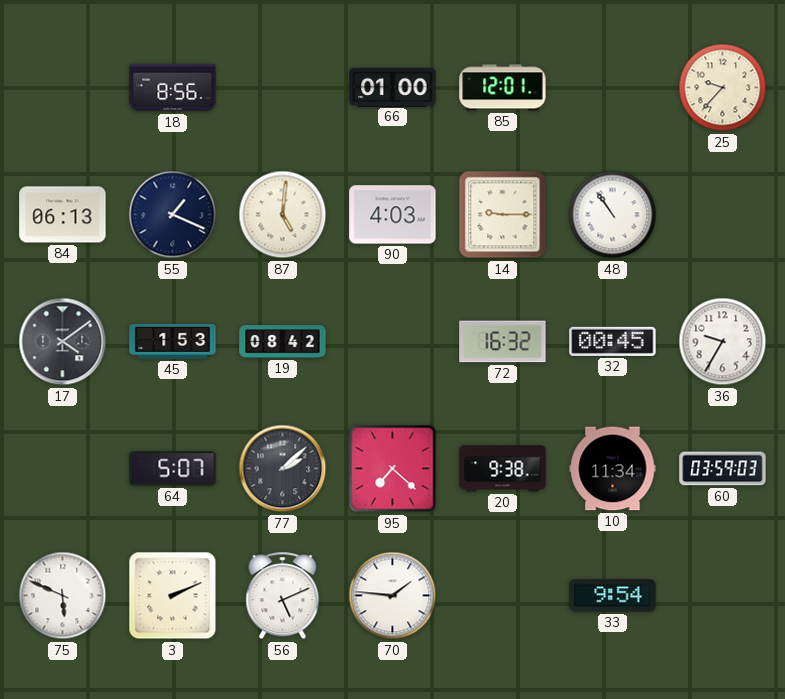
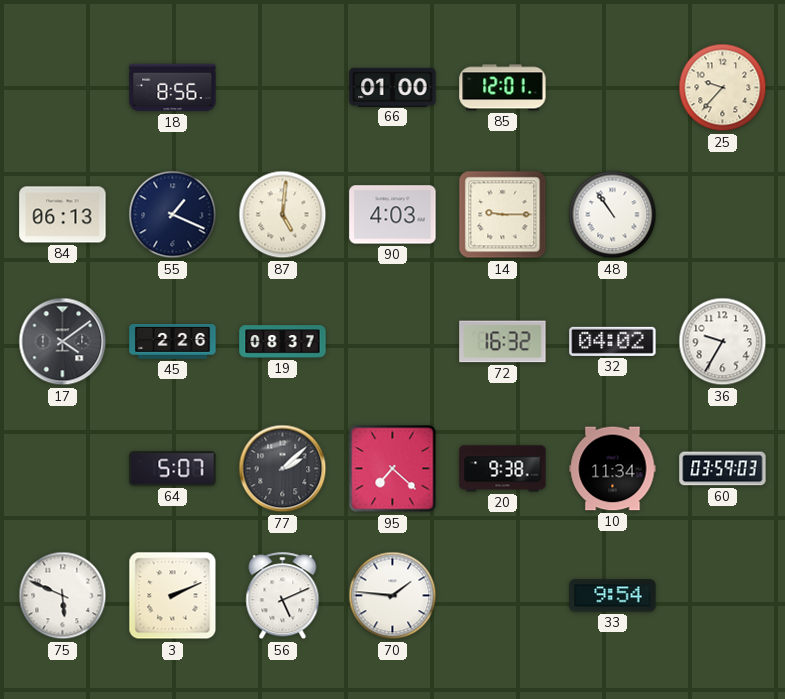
45: 1:53 -> 2:26
19: 08:42 -> 08:37
32: 00:45 -> 04:02
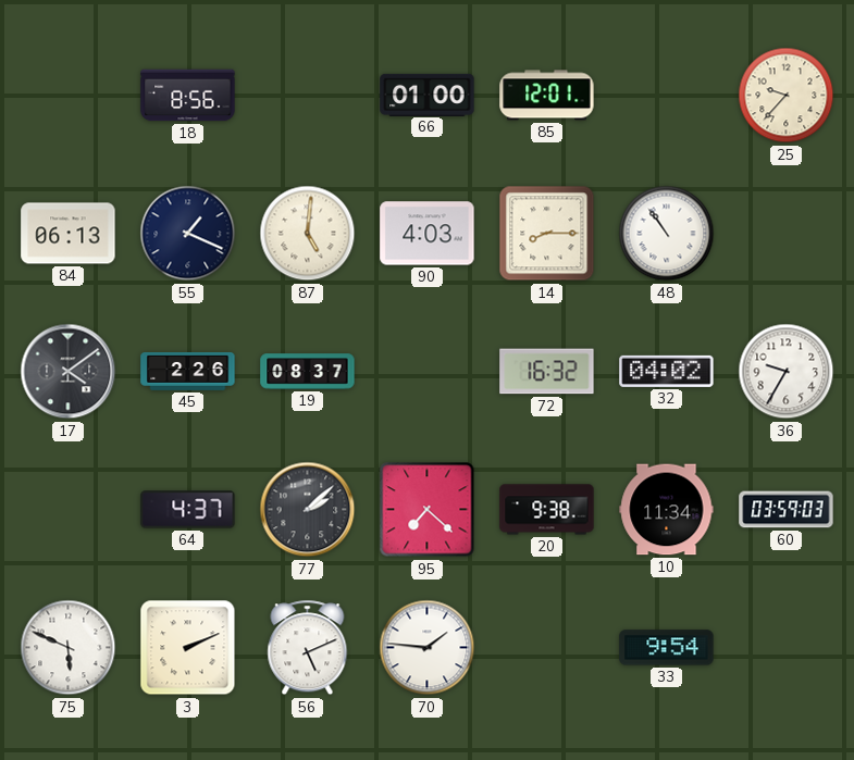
14: 9:15 -> 8:15
64: 5:07 -> 4:37
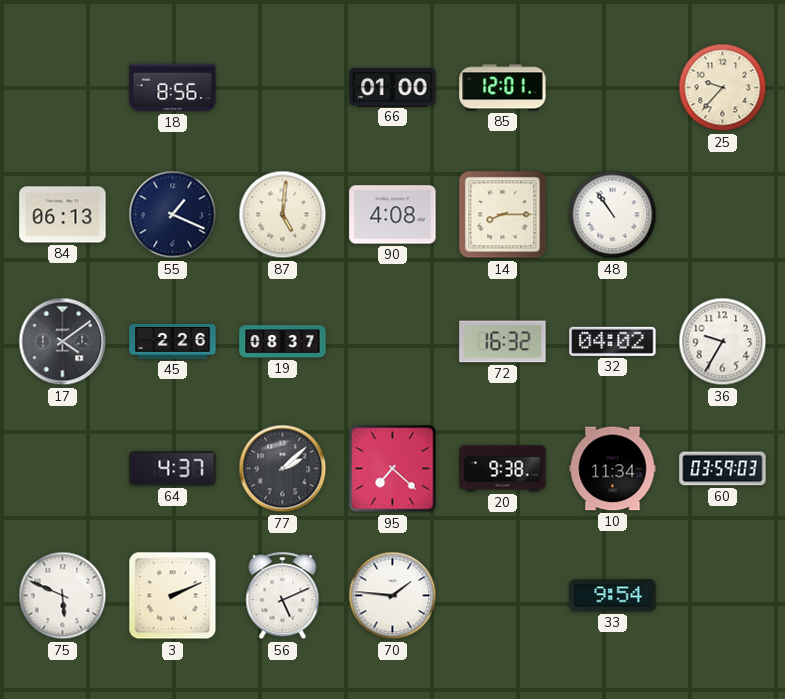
90: 4:03 -> 4:08
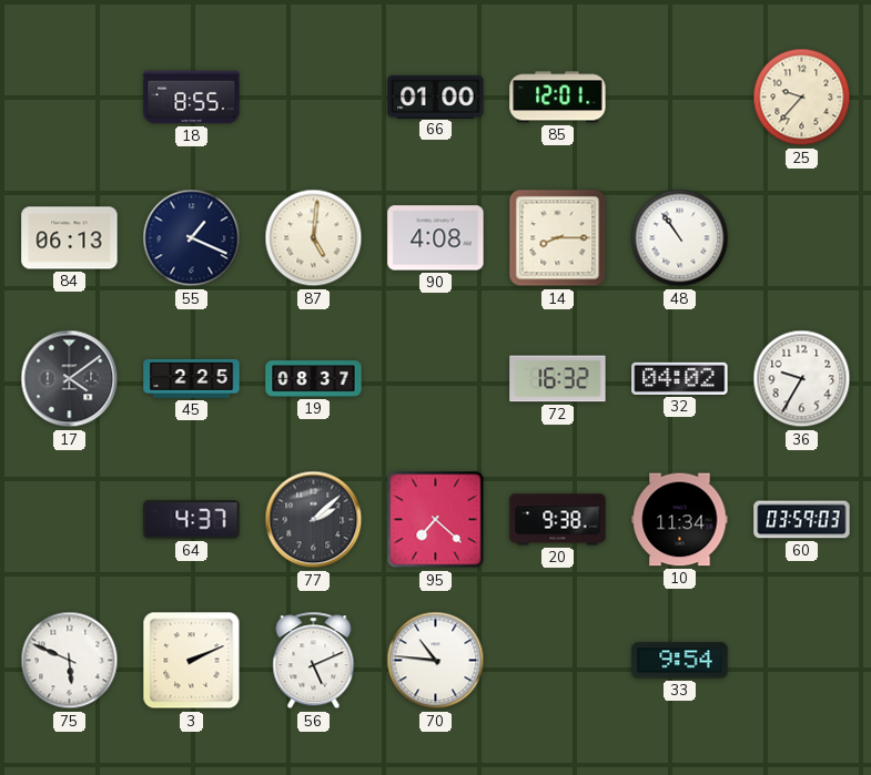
18: 8:56 -> 8:55
45: 2:26 -> 2:25
70: 1:46 -> 10:46
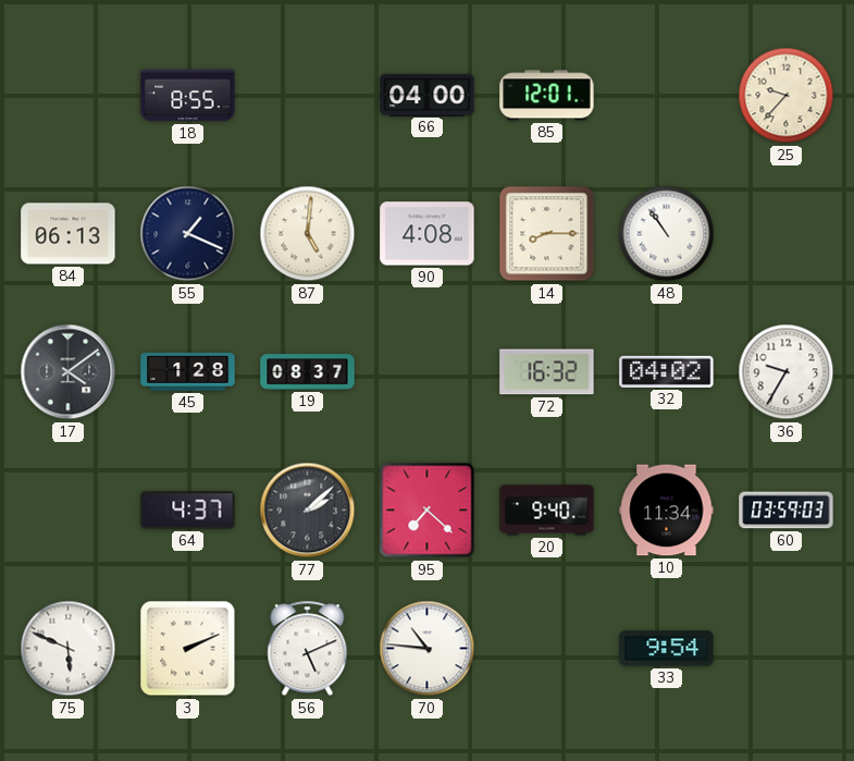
66: 01:00 -> 04:00
45: 2:25 -> 1:28
20: 9:38 -> 9:40
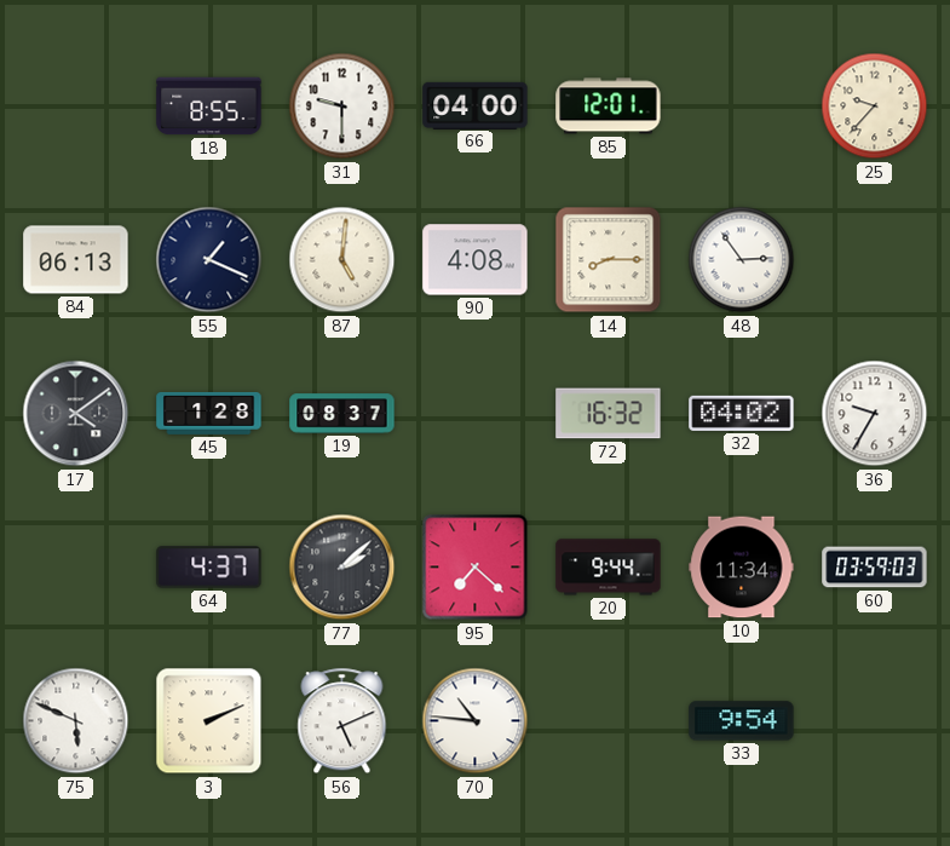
31: none -> 9:30
48: 10:54 -> 2:54
20: 9:40 -> 9:44
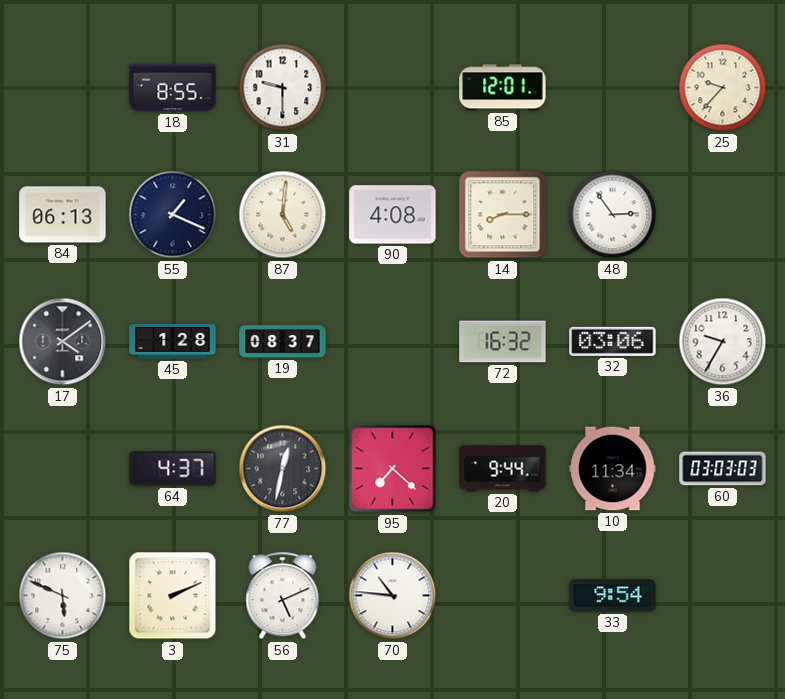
66: 04:00 -> none
32: 04:02 -> 03:06
77: 2:08 -> 12:32
60: 03:59 -> 03:03
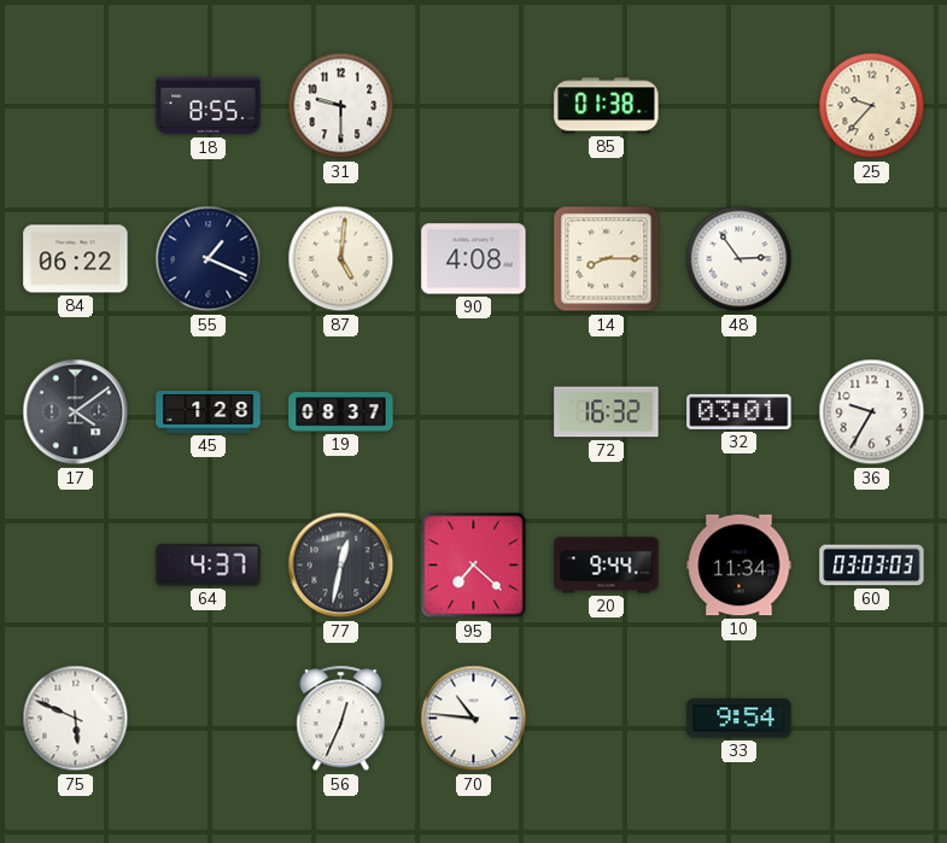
85: 12:01 -> 01:38
84: 06:13 -> 06:22
32: 03:06 -> 03:01
3: 2:11 -> none
56: 5:11 -> 12:34
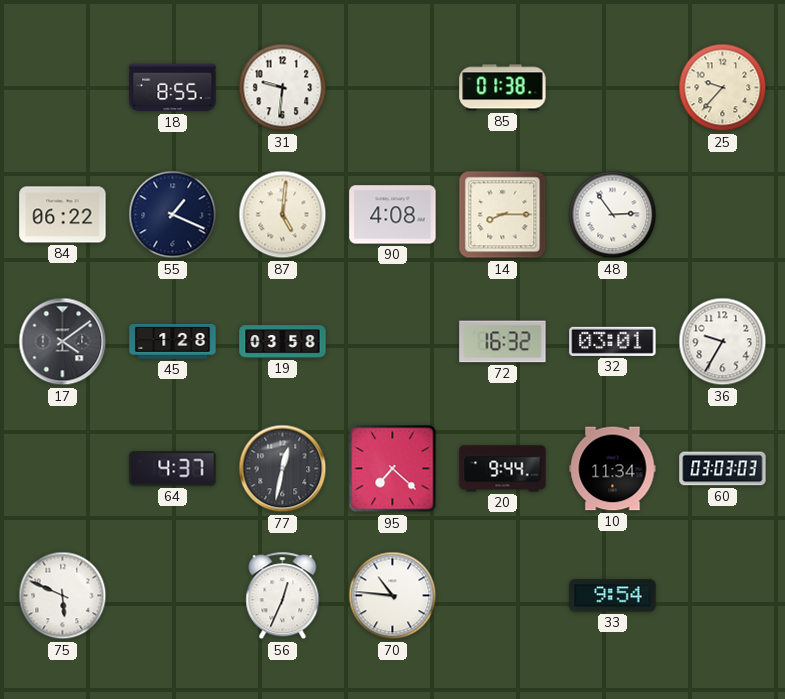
31: 9:30 -> 9:31
19: 08:37 -> 03:58
